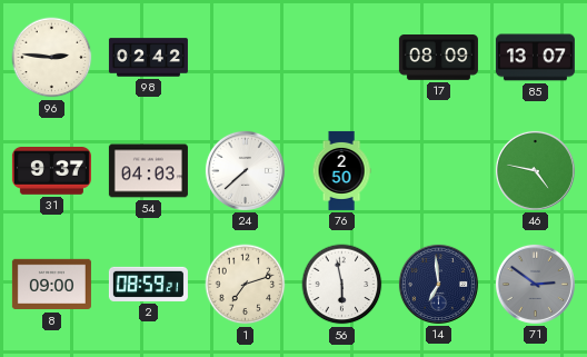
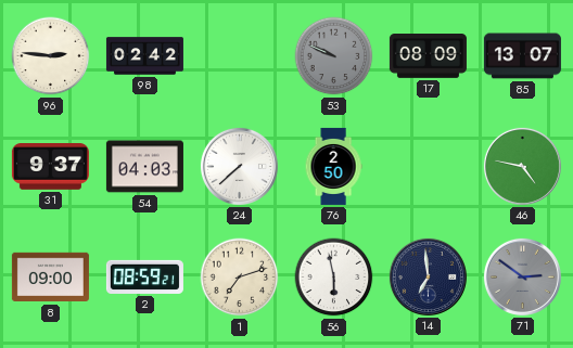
53: none -> 9:49
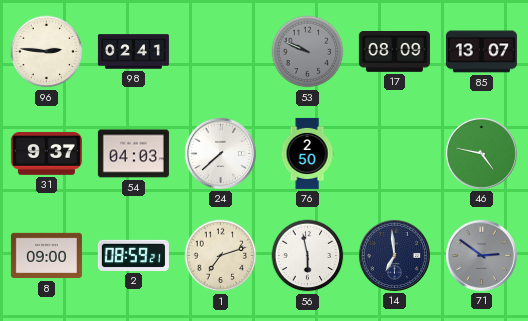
98: 02:42 -> 02:41
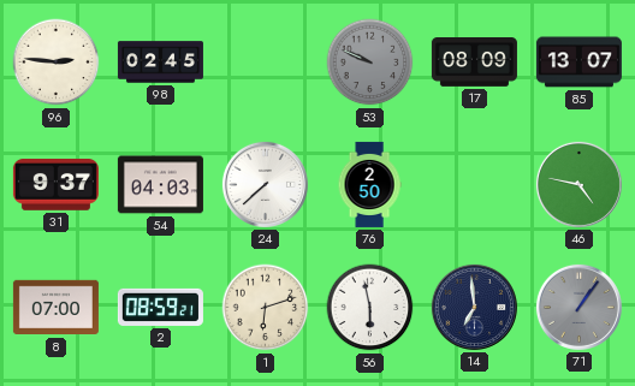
98: 02:41 -> 02:45
8: 09:00 -> 07:00
1: 7:12 -> 6:12
71: 2:51 -> 1:06
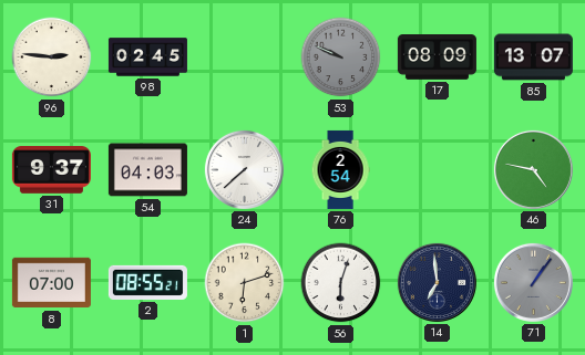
76: 2:50 -> 2:54
2: 08:59 -> 08:55
56: 5:58 -> 6:03
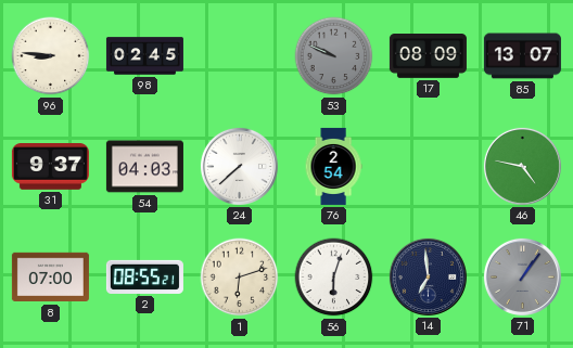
96: 2:46 -> 8:46
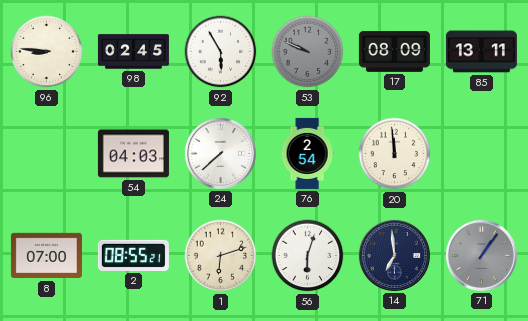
92: none -> 5:55
85: 13:07 -> 13:11
31: 9:37 -> none
20: none -> 11:59
46: 4:47 -> none
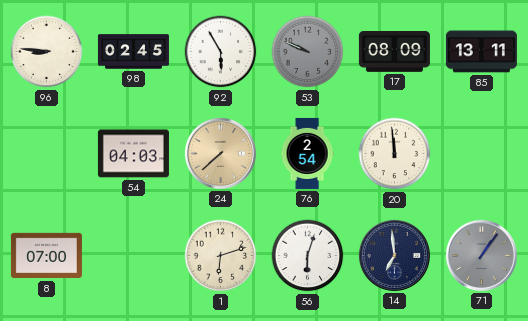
24 dial: white -> champagne
2: 08:55 -> none
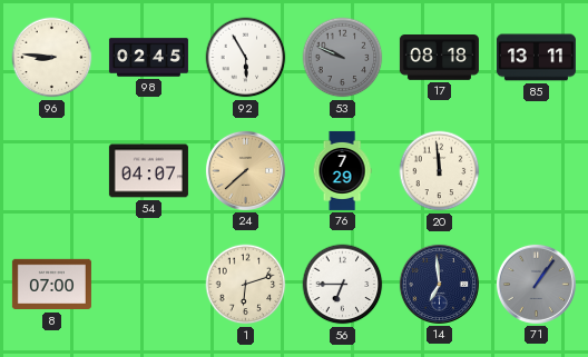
17: 08:09 -> 08:18
54: 04:03 -> 04:07
76: 2:54 -> 7:29
56: 6:03 -> 6:45
